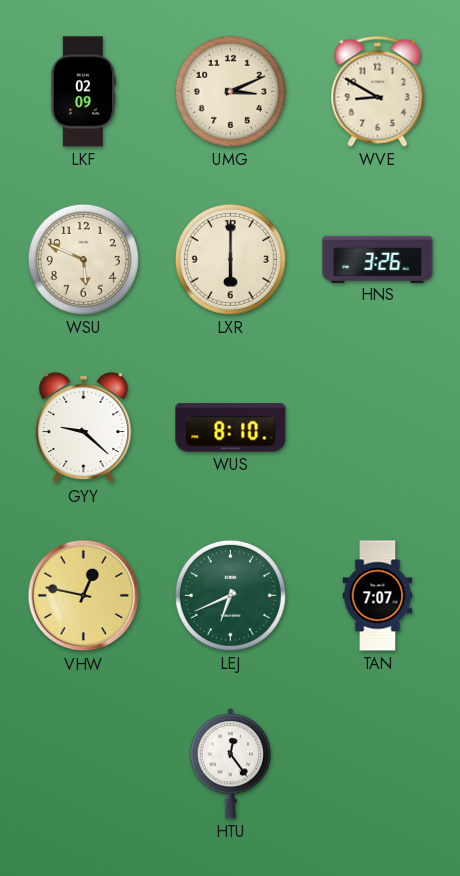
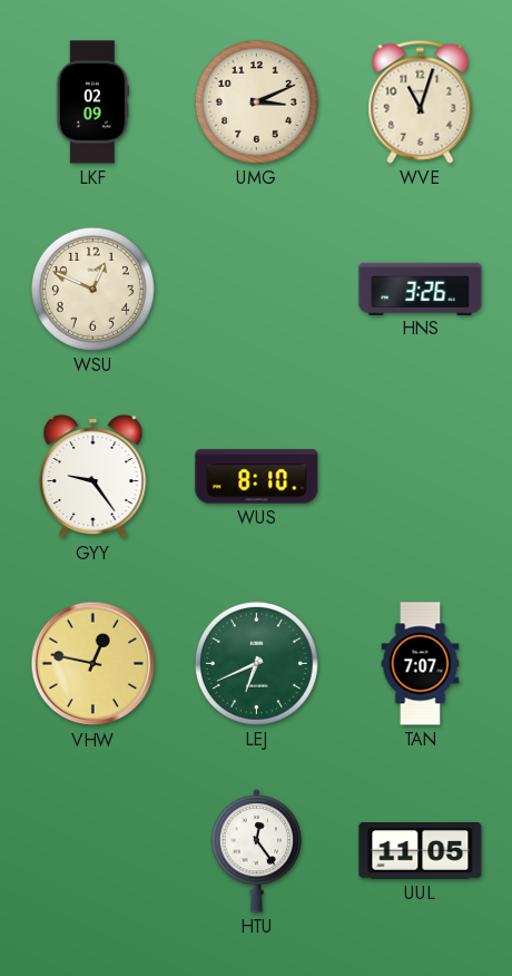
WVE: 8:50 -> 11:03
WSU: 5:49 -> 12:49
LXR: 6:00 -> none
GYY: 9:22 -> 9:24
UUL: none -> 11:05
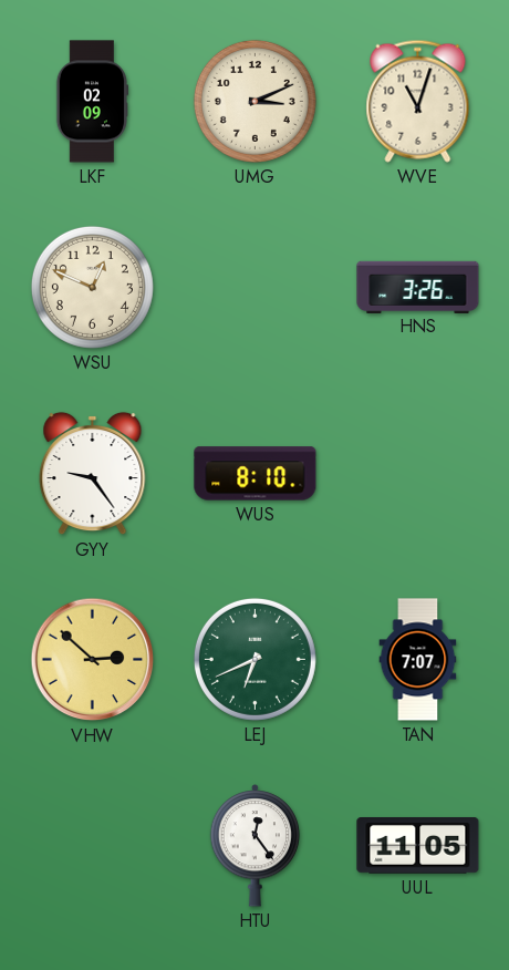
VHW: 12:47 -> 2:52
